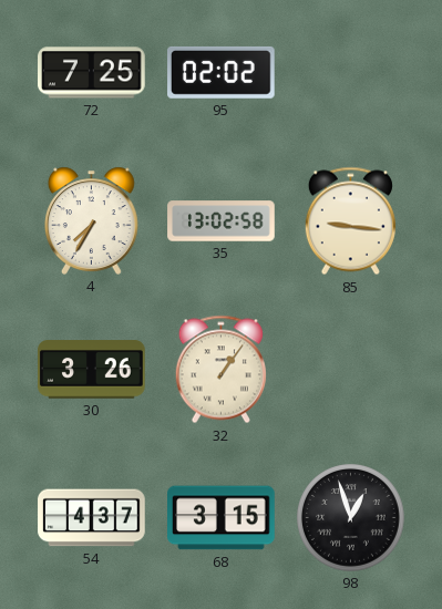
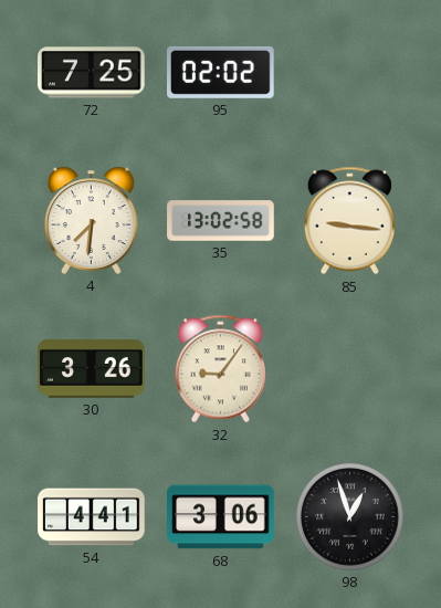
4: 7:35 -> 7:31
32: 1:06 -> 9:06
54: 4:37 -> 4:41
68: 3:15 -> 3:06
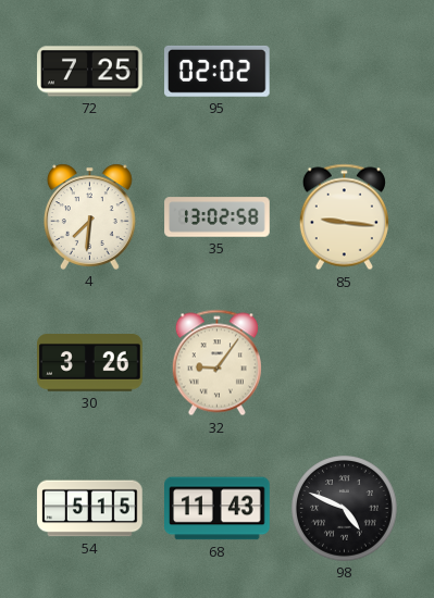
54: 4:41 -> 5:15
68: 3:06 -> 11:43
98: 12:57 -> 4:49
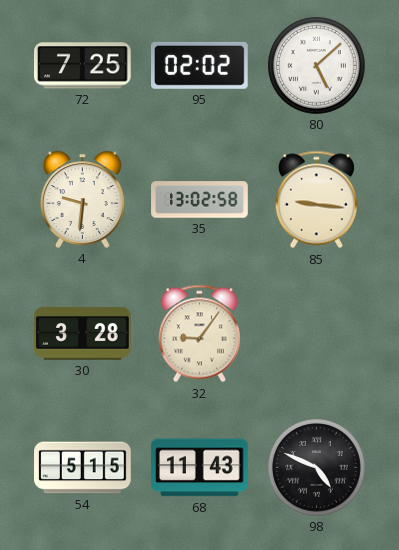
80: none -> 5:08
4: 7:31 -> 9:31
30: 3:26 -> 3:28
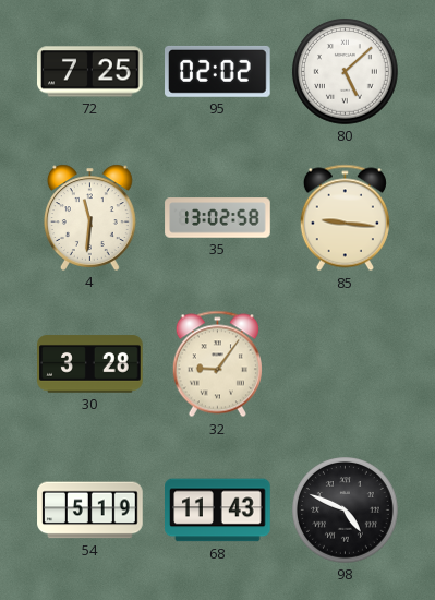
4: 9:31 -> 11:31
54: 5:15 -> 5:19
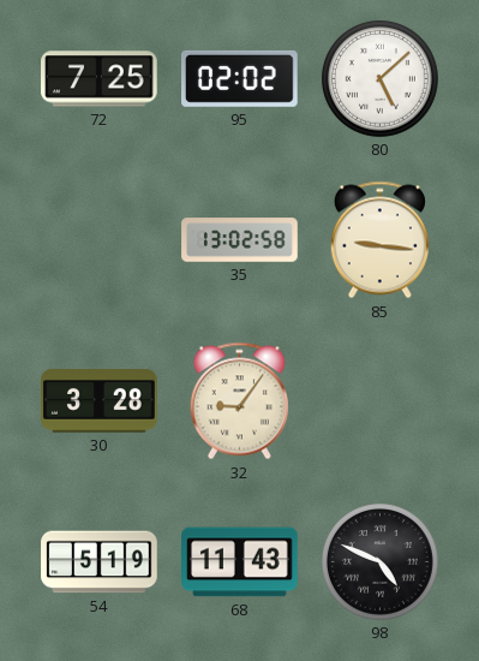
4: 11:31 -> none
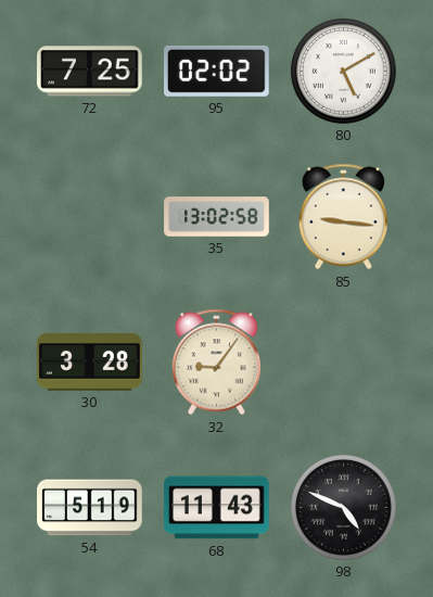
80: 5:08 -> 5:10
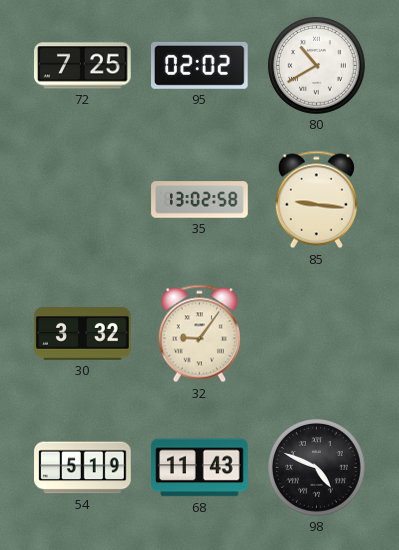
80: 5:10 -> 10:40
30: 3:28 -> 3:32
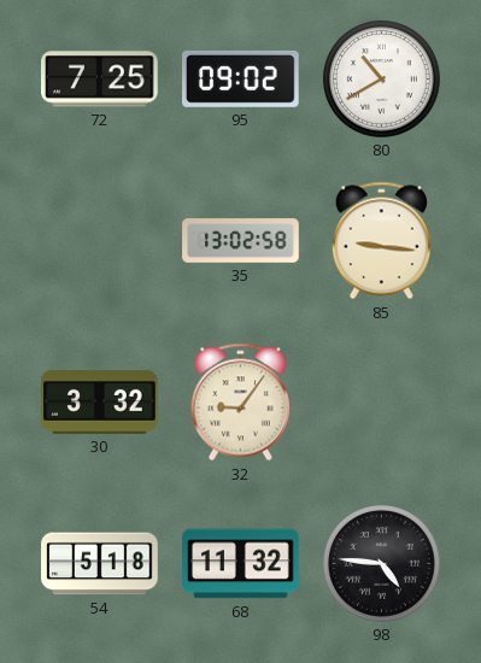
95: 02:02 -> 09:02
54: 5:19 -> 5:18
68: 11:43 -> 11:32
98: 4:49 -> 4:46
